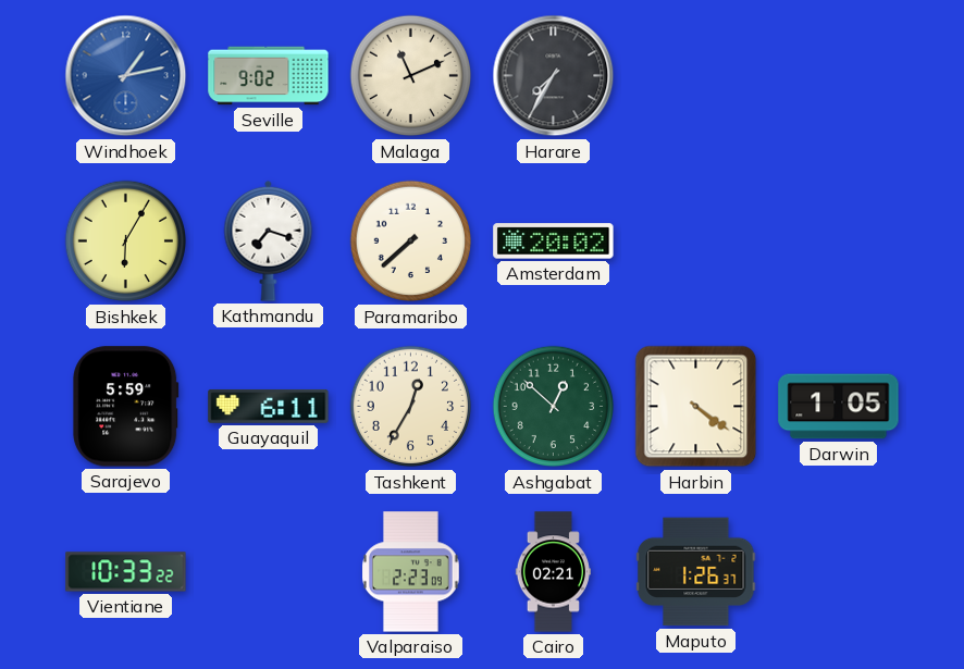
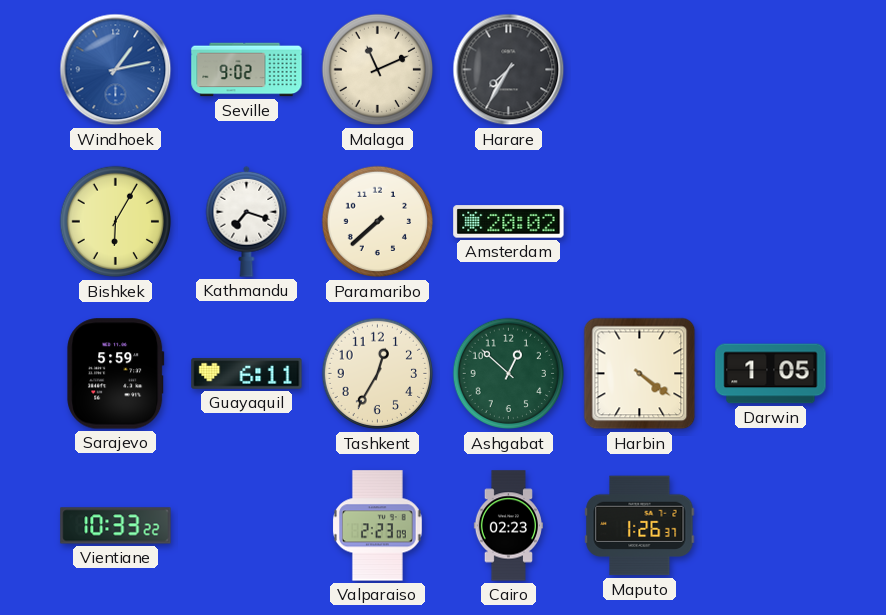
Cairo: 02:21 -> 02:23
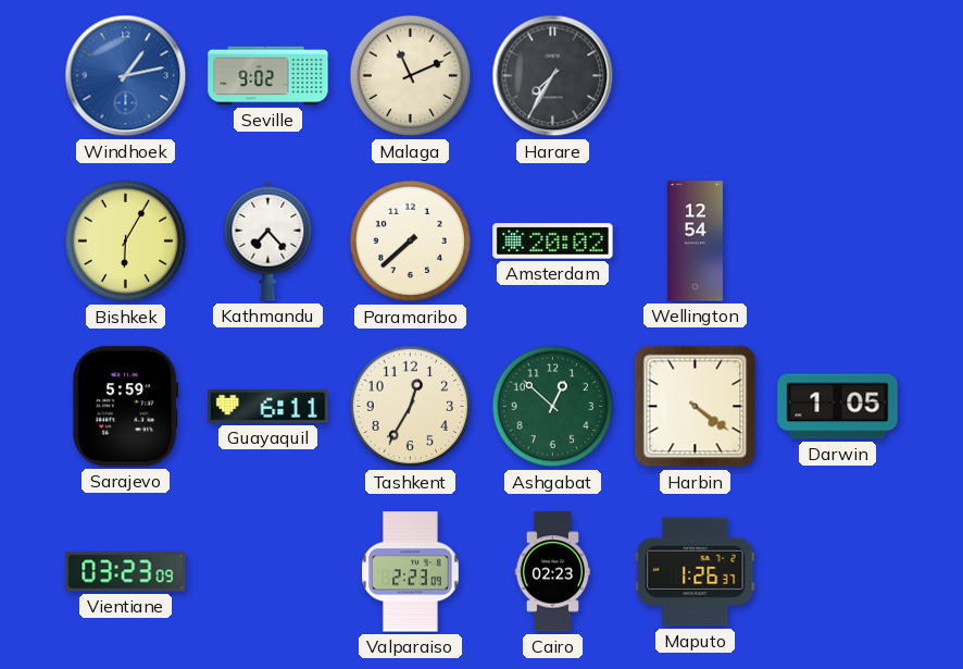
Kathmandu: 7:18 -> 7:23
Wellington: none -> 12:54
Vientiane: 10:33 -> 03:23
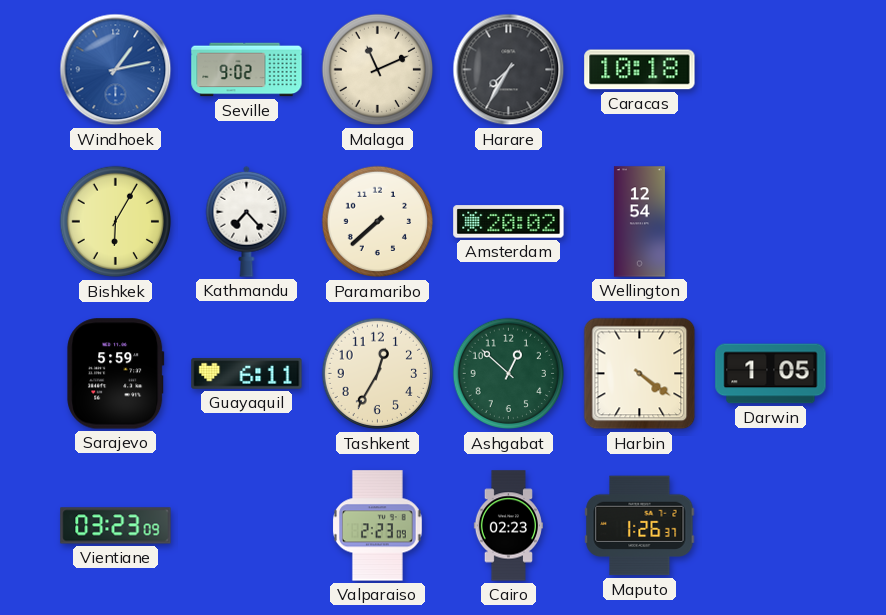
Caracas: none -> 10:18
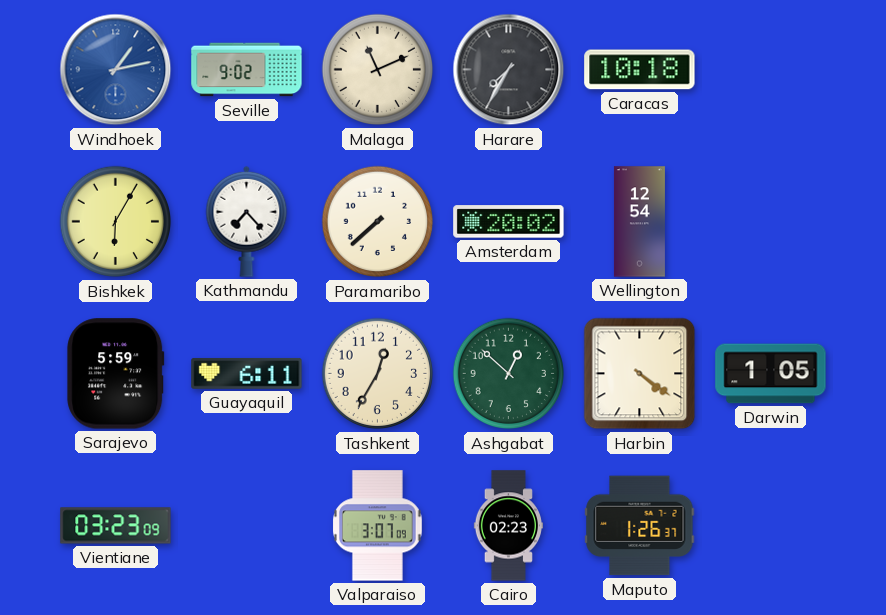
Valparaiso: 2:23 -> 3:07
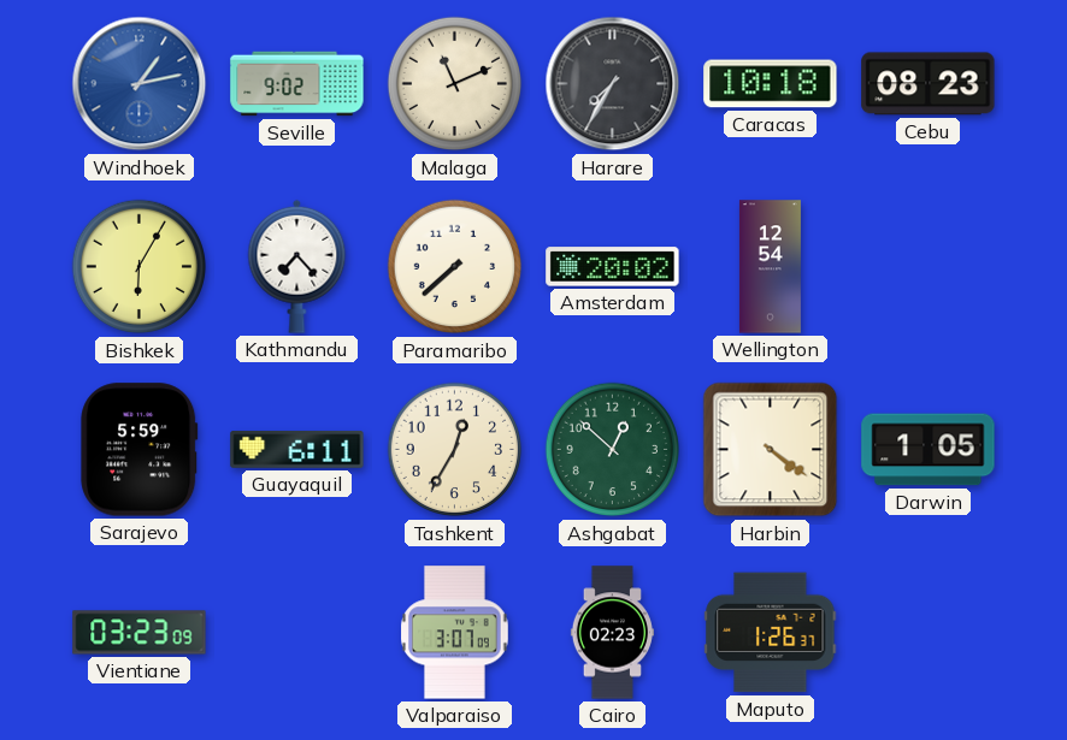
Cebu: none -> 08:23
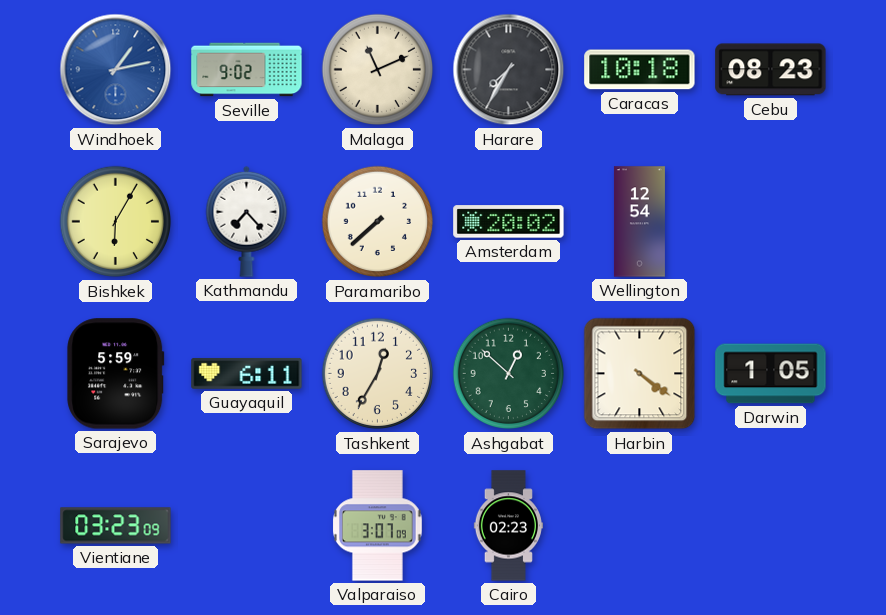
Maputo: 1:26 -> none
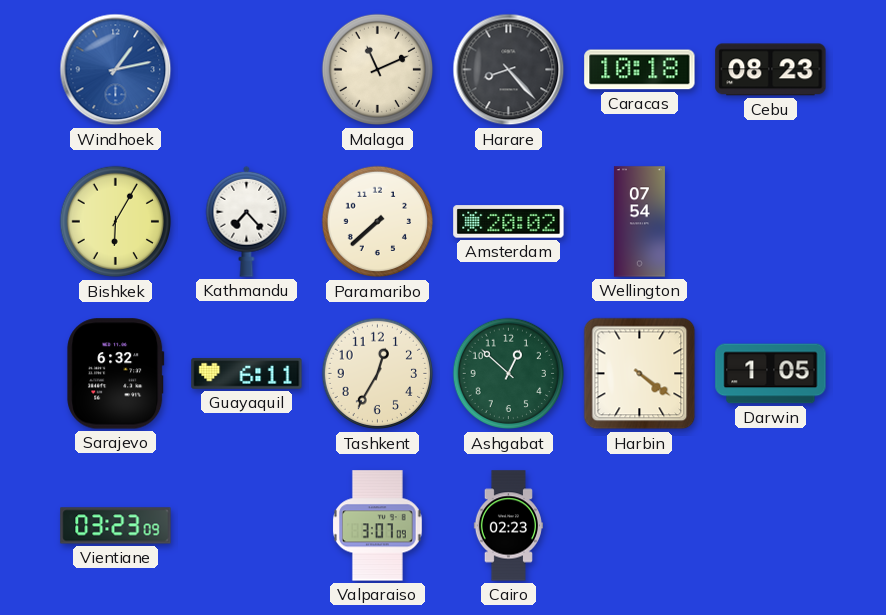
Seville: 9:02 -> none
Harare: 7:35 -> 8:23
Wellington: 12:54 -> 07:54
Sarajevo: 5:59 -> 6:32
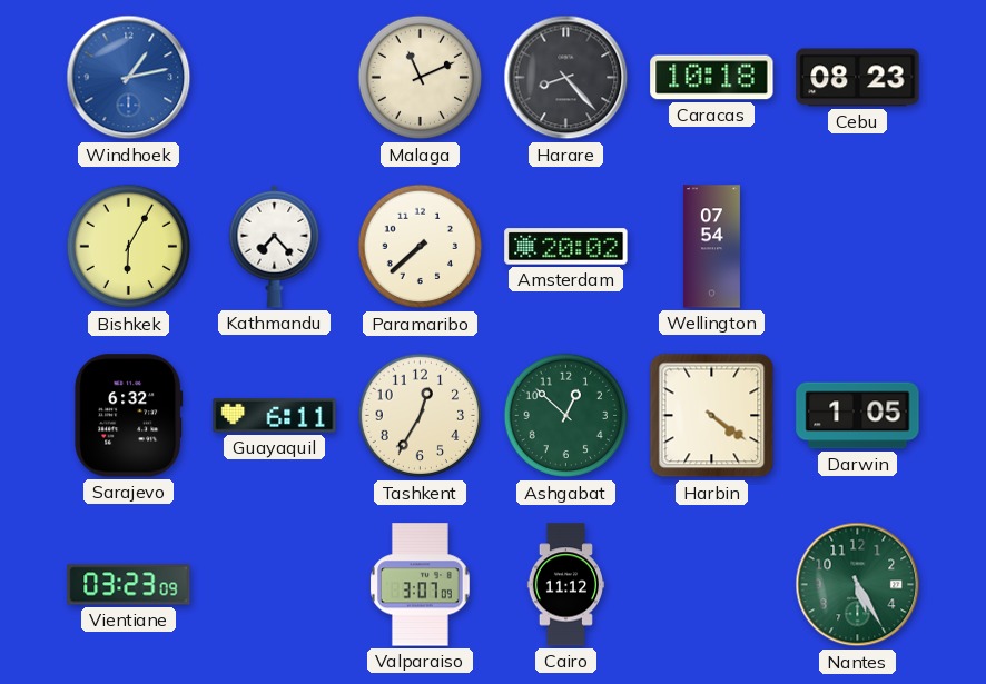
Cairo: 02:23 -> 11:12
Nantes: none -> 5:25
